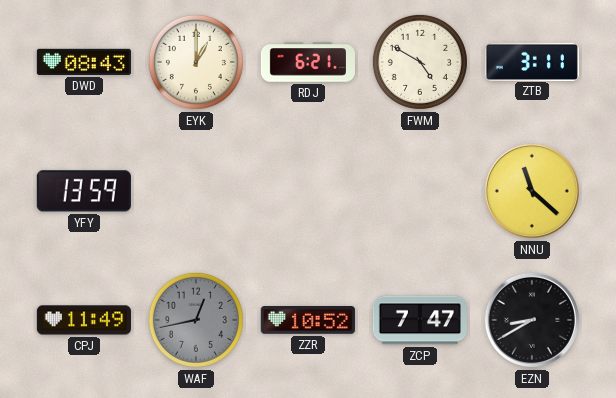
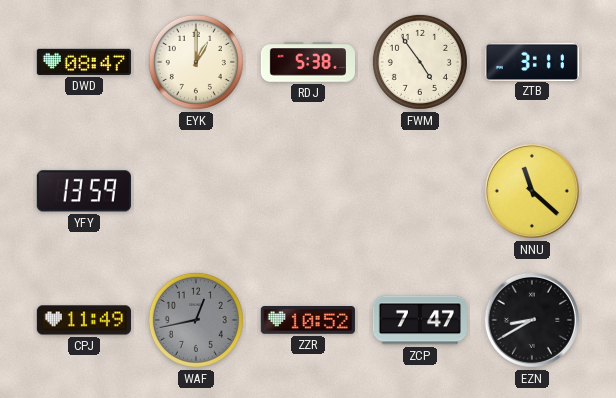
DWD: 08:43 -> 08:47
RDJ: 6:21 -> 5:38
FWM: 4:50 -> 4:54
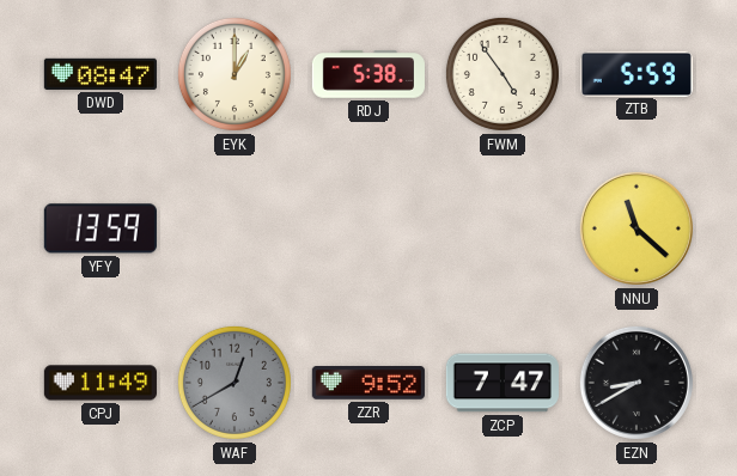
ZTB: 3:11 -> 5:59
WAF: 12:43 -> 12:40
ZZR: 10:52 -> 9:52
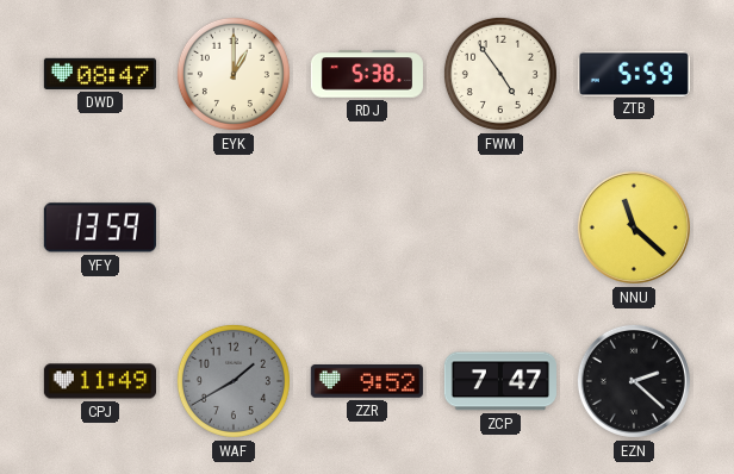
WAF: 12:40 -> 1:40
EZN: 8:40 -> 2:22
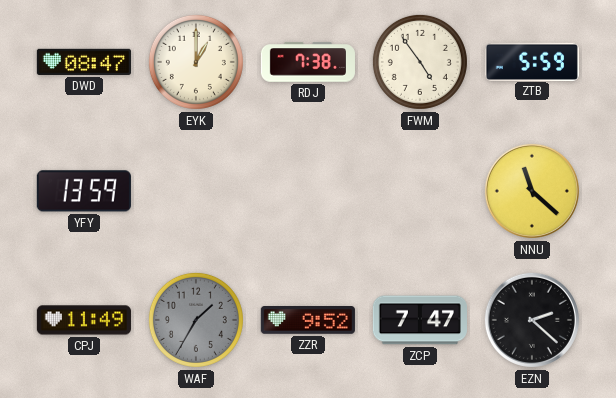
RDJ: 5:38 -> 7:38
WAF: 1:40 -> 1:35
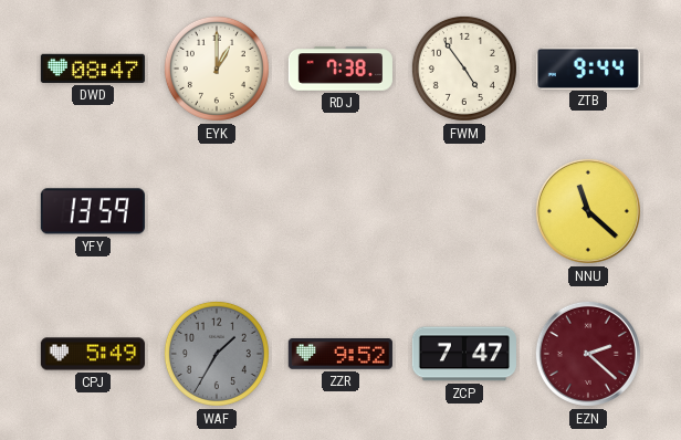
ZTB: 5:59 -> 9:44
CPJ: 11:49 -> 5:49
EZN dial: black -> burgundy
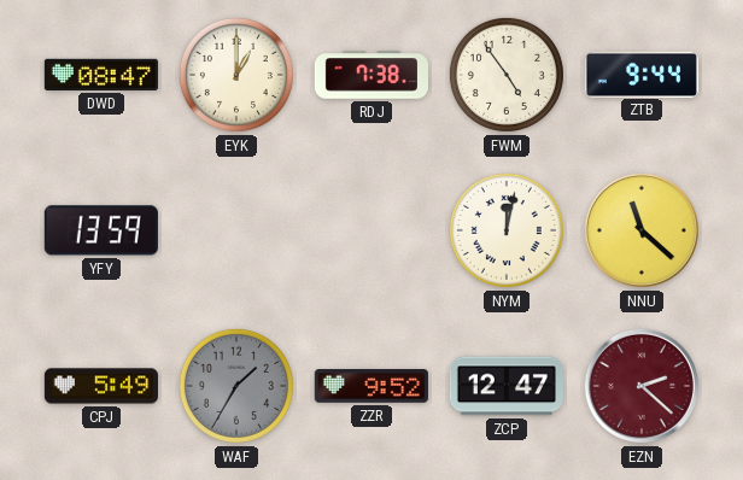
NYM: none -> 12:02
ZCP: 7:47 -> 12:47
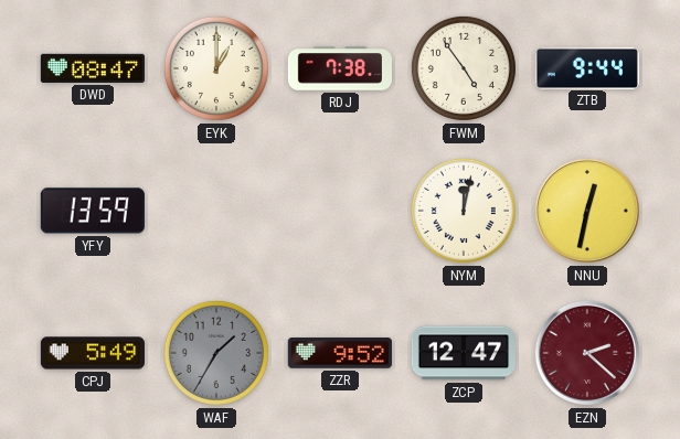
NNU: 11:22 -> 12:32
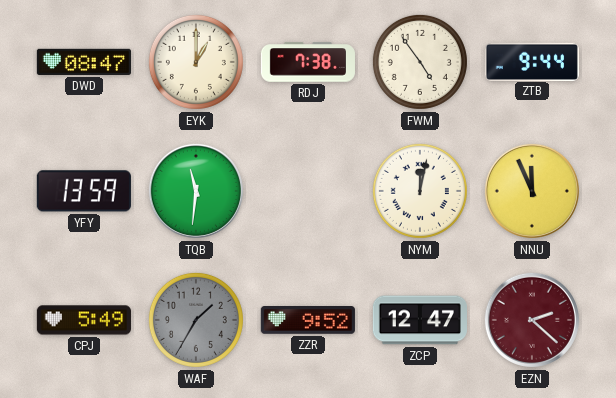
TQB: none -> 11:31
NNU: 12:32 -> 11:56
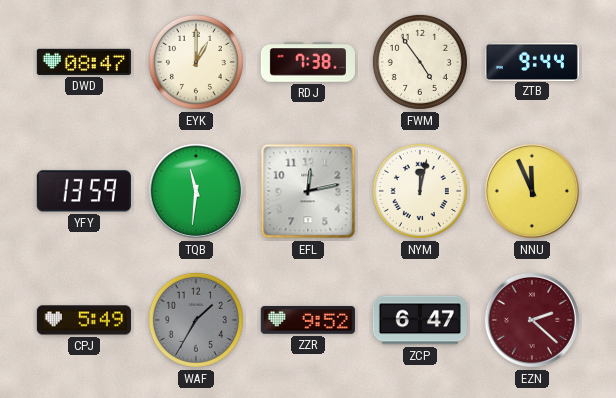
EFL: none -> 12:13
ZCP: 12:47 -> 6:47
